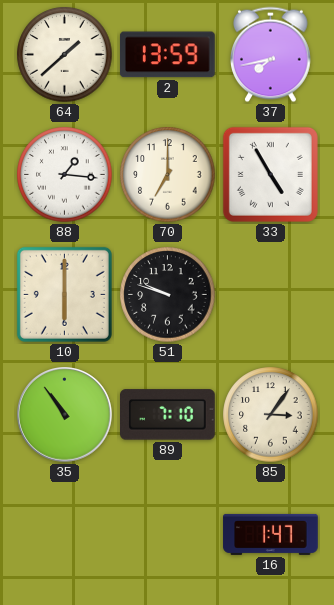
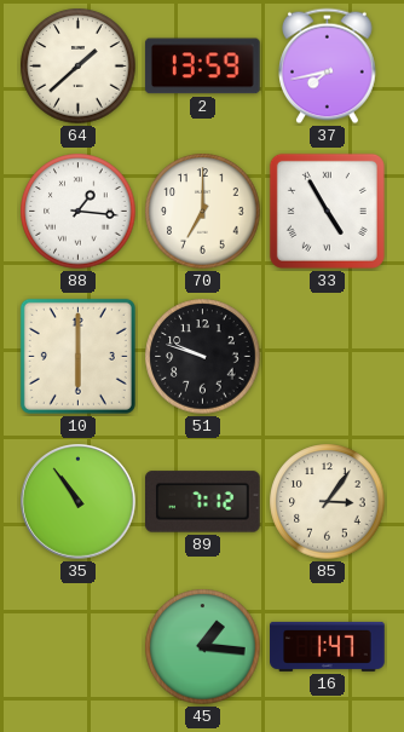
89: 7:10 -> 7:12
45: none -> 1:16
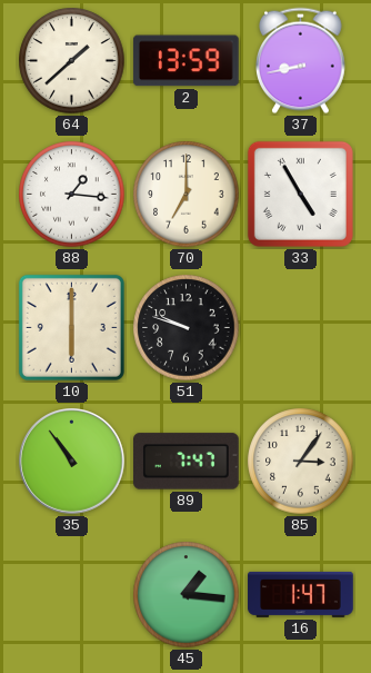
37: 7:43 -> 8:43
89: 7:12 -> 7:47
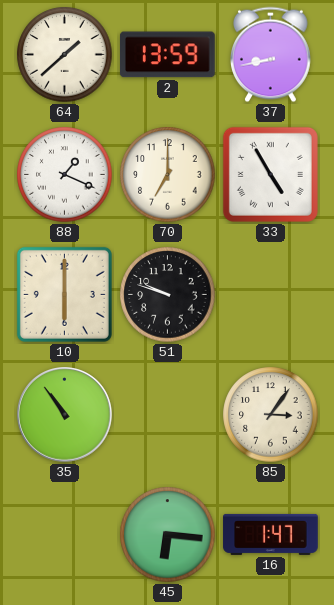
88: 1:16 -> 1:19
89: 7:47 -> none
45: 1:16 -> 6:16
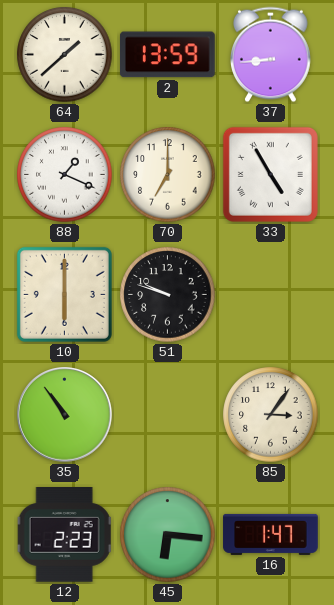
37: 8:43 -> 8:44
12: none -> 2:23
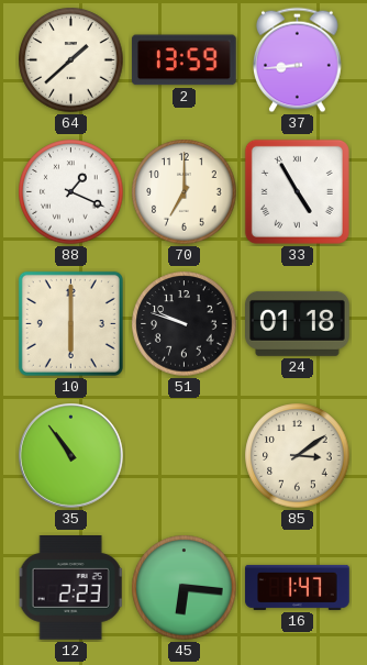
24: none -> 01:18
85: 3:06 -> 3:09
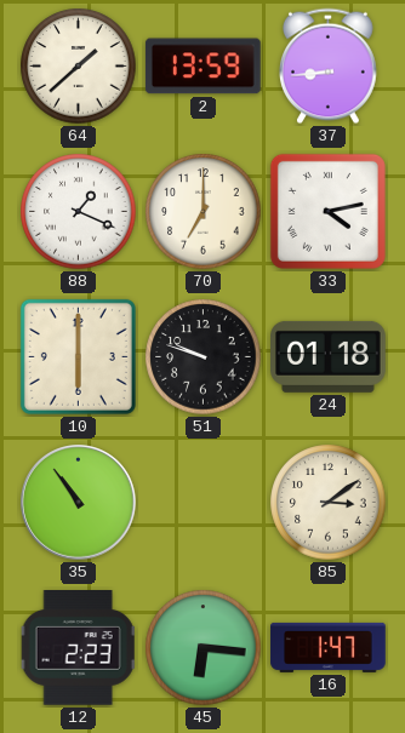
33: 4:55 -> 4:13
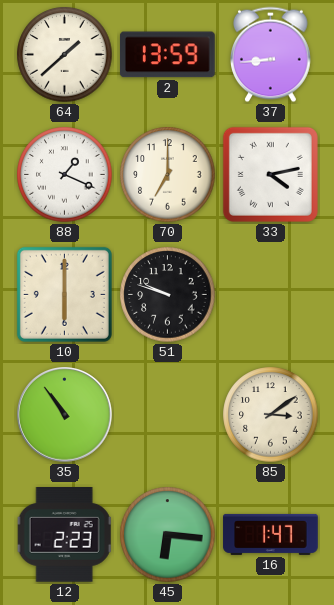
24: 01:18 -> none
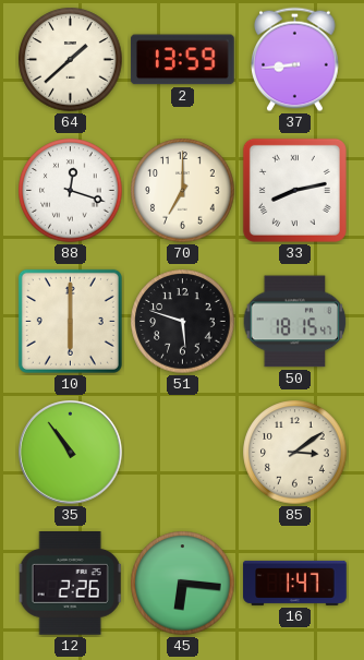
88: 1:19 -> 12:18
33: 4:13 -> 8:13
51: 9:48 -> 5:48
50: none -> 18:15
12: 2:23 -> 2:26
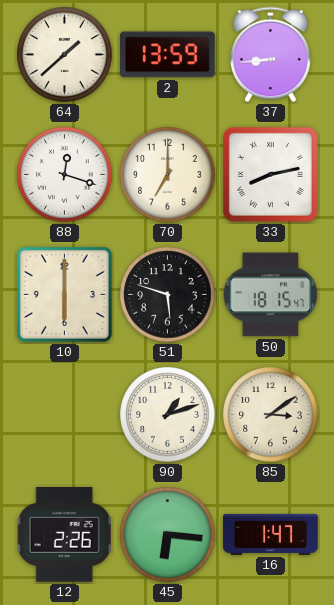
35: 10:54 -> none
90: none -> 1:12
